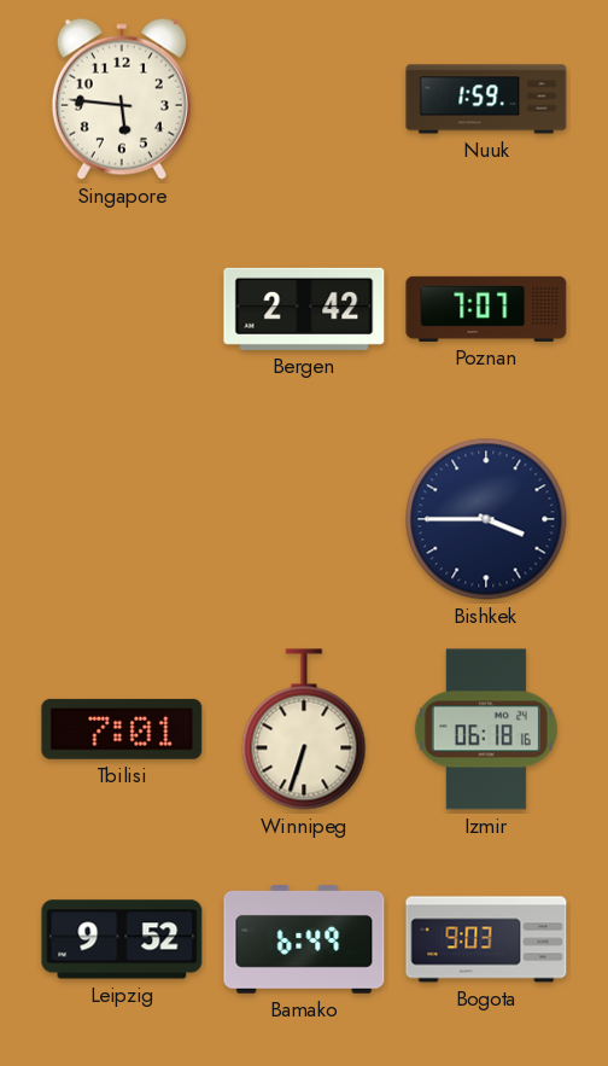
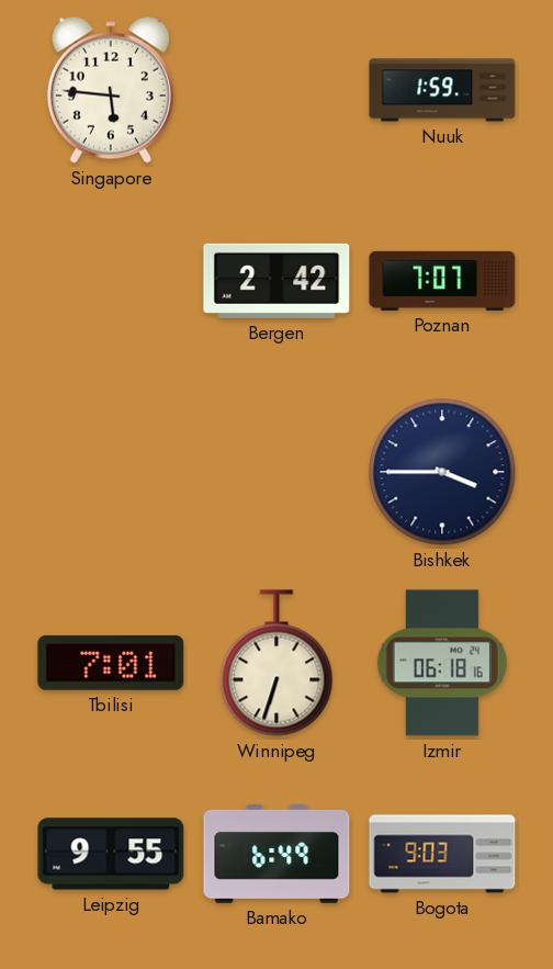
Leipzig: 9:52 -> 9:55
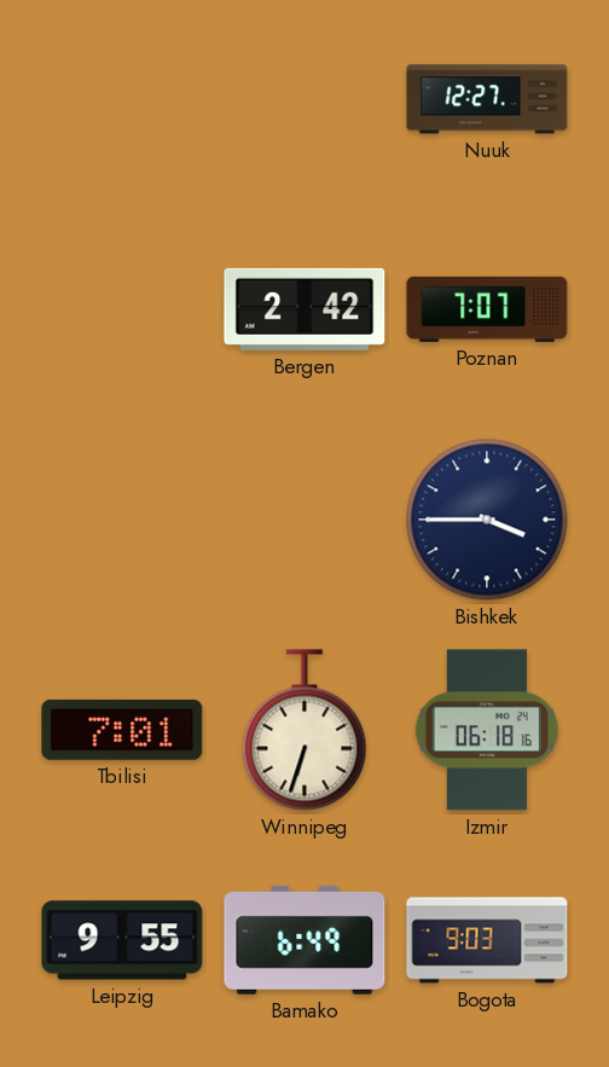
Singapore: 5:46 -> none
Nuuk: 1:59 -> 12:27
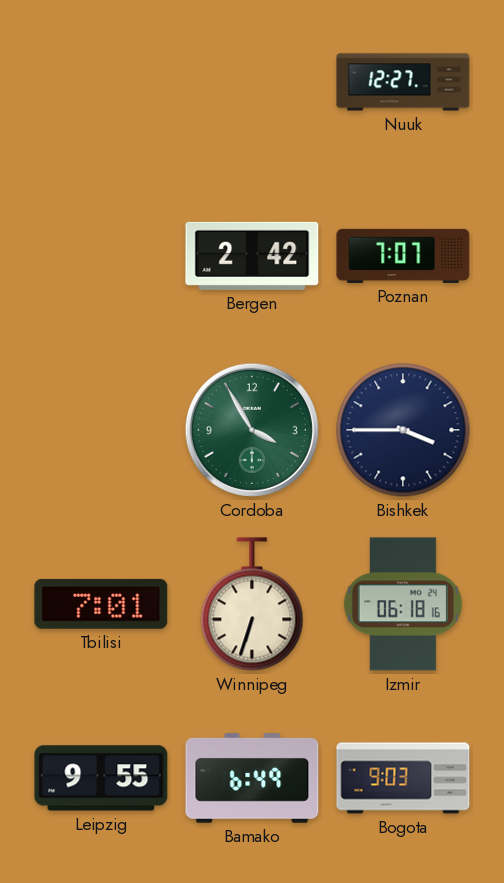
Cordoba: none -> 3:55
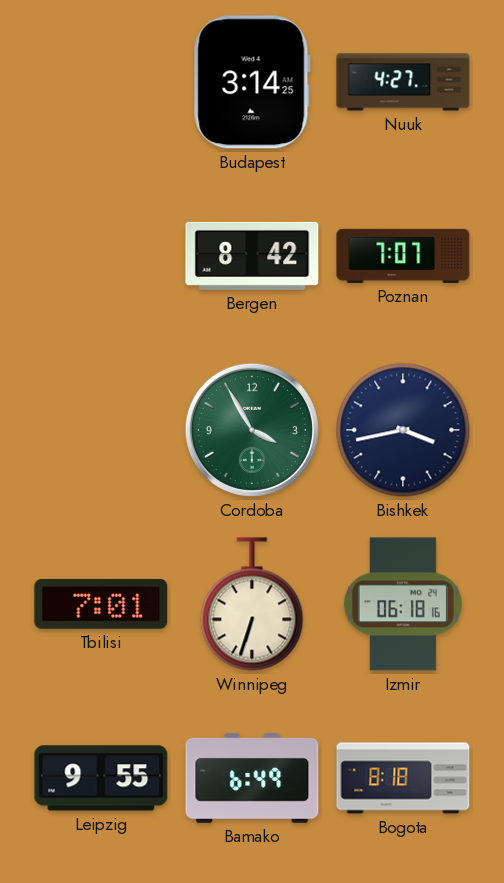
Budapest: none -> 3:14
Nuuk: 12:27 -> 4:27
Bergen: 2:42 -> 8:42
Bishkek: 3:45 -> 3:43
Bogota: 9:03 -> 8:18
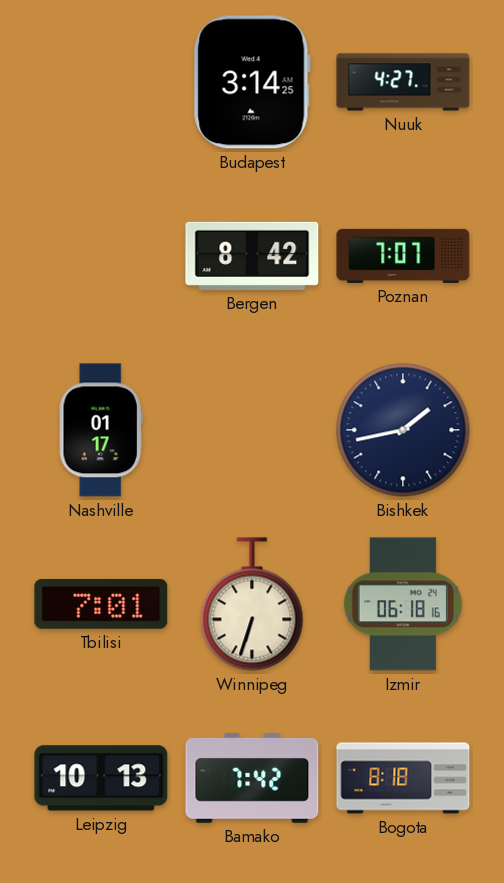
Nashville: none -> 01:17
Cordoba: 3:55 -> none
Bishkek: 3:43 -> 1:43
Leipzig: 9:55 -> 10:13
Bamako: 6:49 -> 7:42
